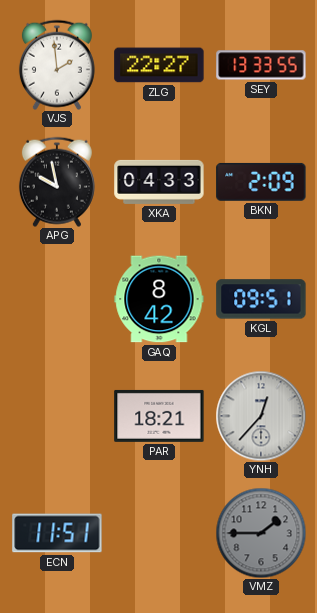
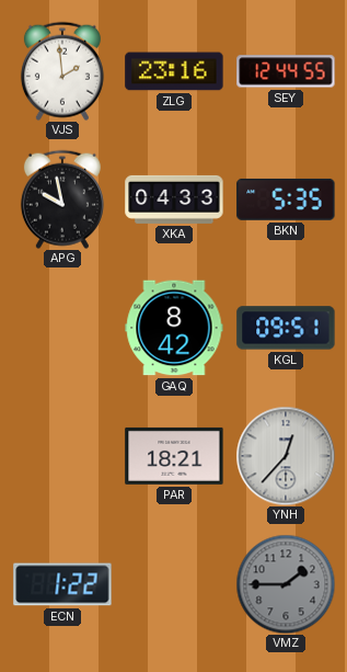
ZLG: 22:27 -> 23:16
SEY: 13:33 -> 12:44
BKN: 2:09 -> 5:35
ECN: 11:51 -> 1:22
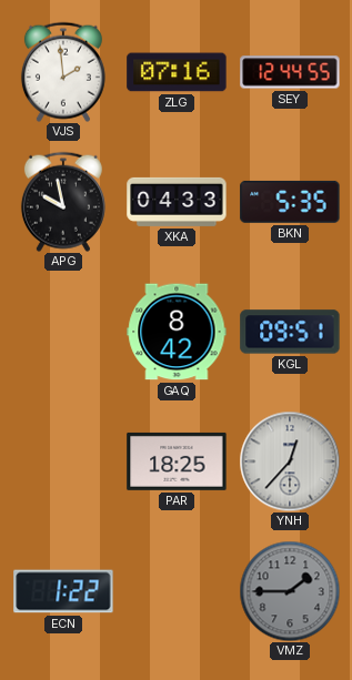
ZLG: 23:16 -> 07:16
PAR: 18:21 -> 18:25
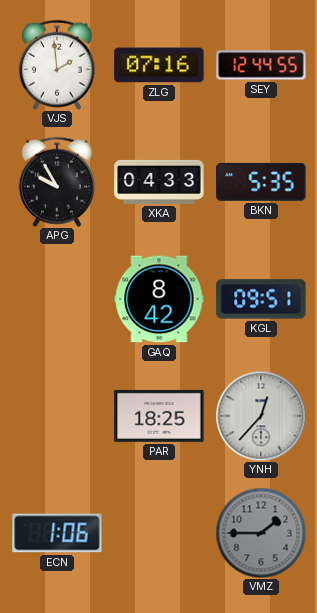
APG: 9:58 -> 9:55
ECN: 1:22 -> 1:06
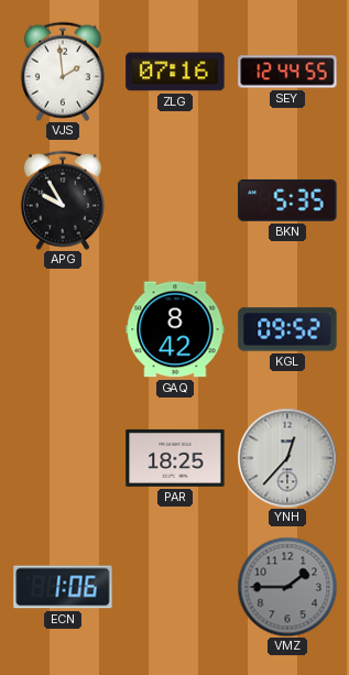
XKA: 04:33 -> none
KGL: 09:51 -> 09:52
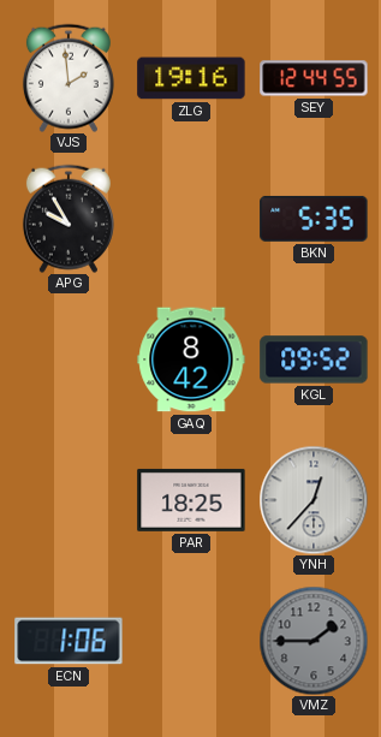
ZLG: 07:16 -> 19:16
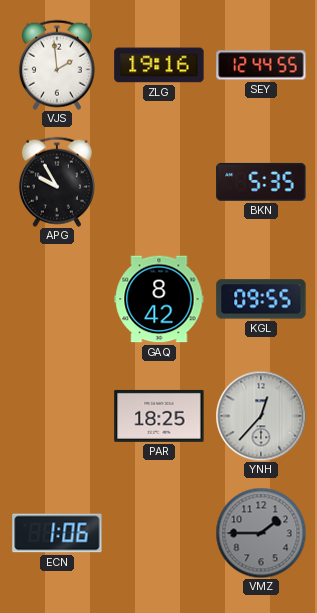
KGL: 09:52 -> 09:55
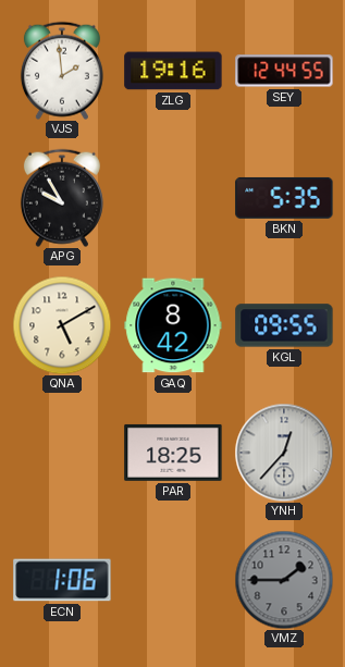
QNA: none -> 5:10
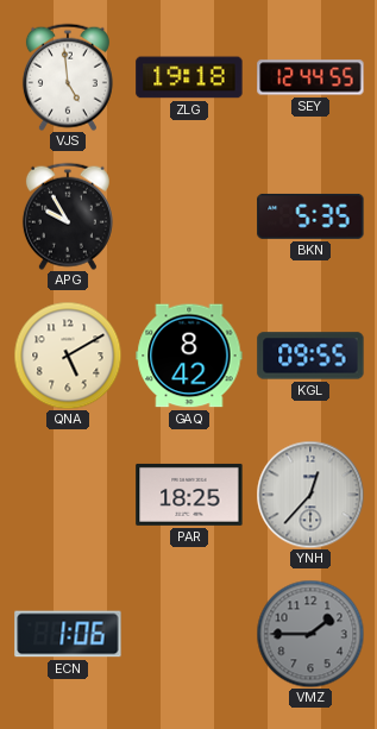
VJS: 1:59 -> 4:59
ZLG: 19:16 -> 19:18
